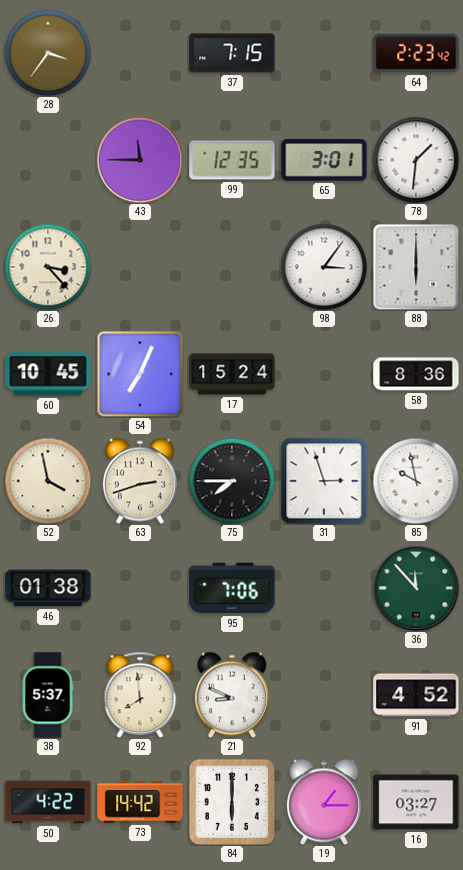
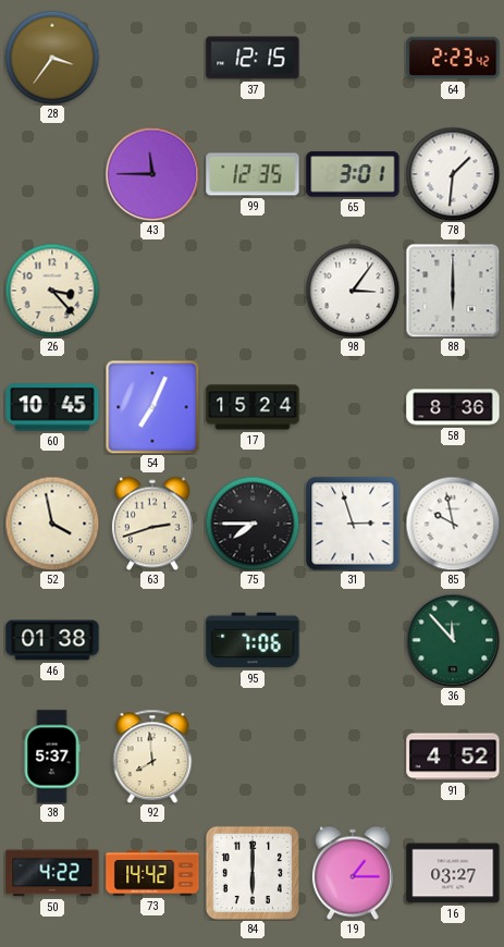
37: 7:15 -> 12:15
21: 8:49 -> none
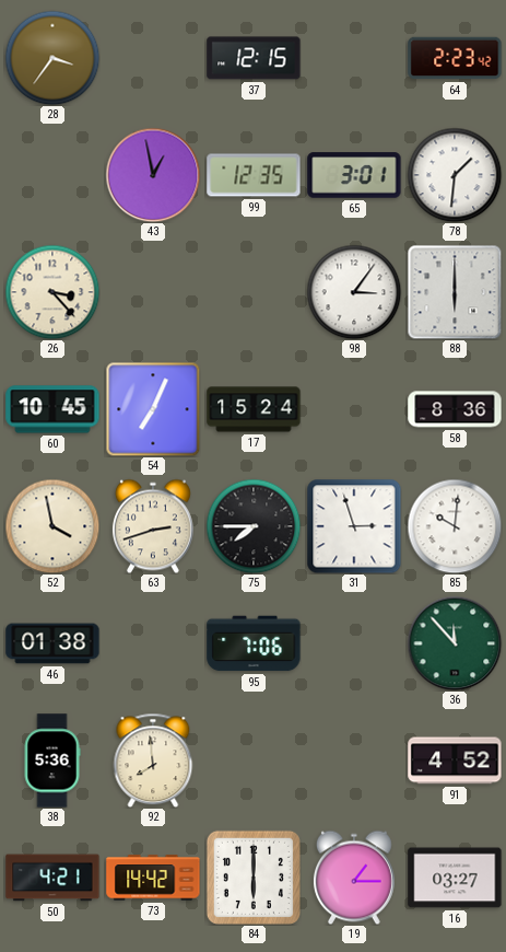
43: 11:45 -> 12:58
85: 9:58 -> 10:01
38: 5:37 -> 5:36
50: 4:22 -> 4:21
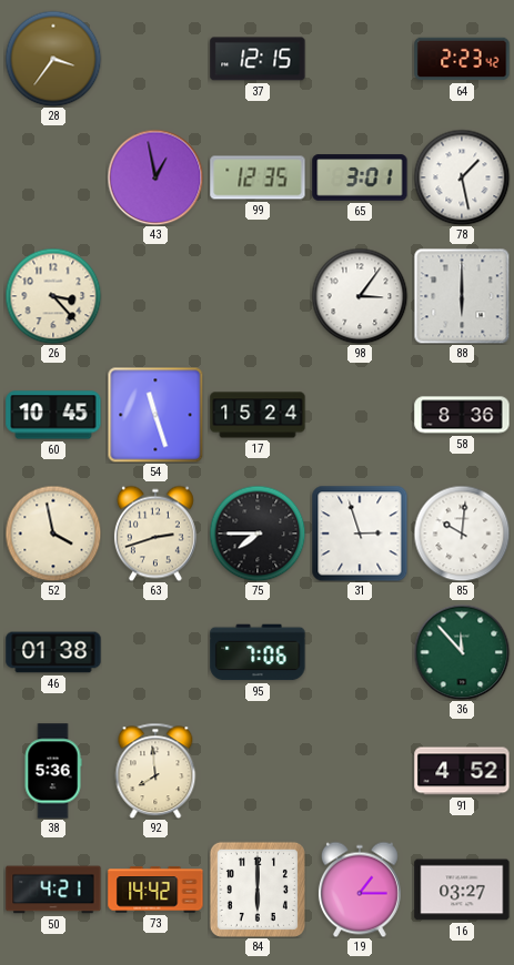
78: 1:31 -> 1:28
54: 7:04 -> 11:27
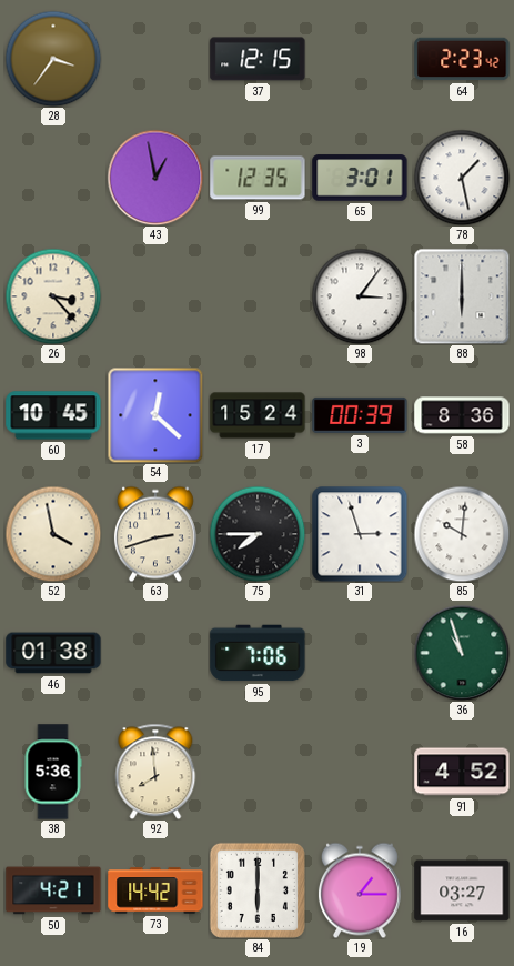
54: 11:27 -> 12:22
3: none -> 00:39
36: 11:53 -> 10:57
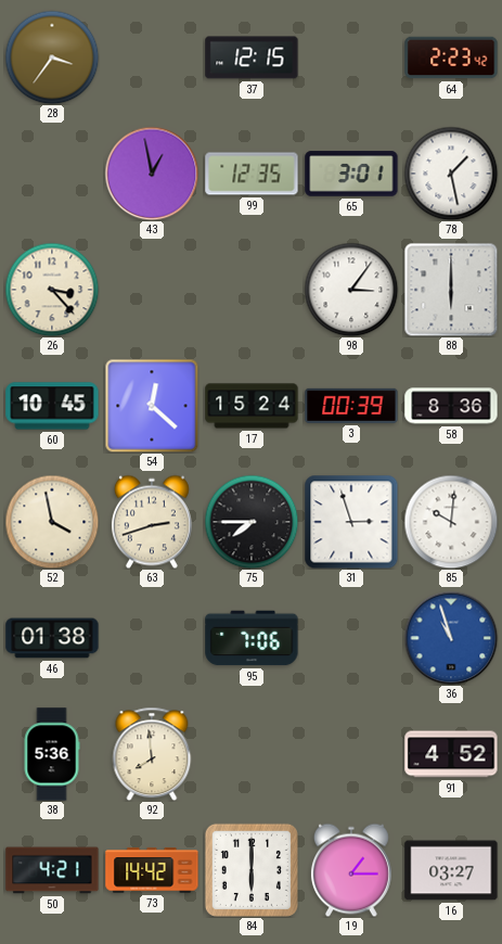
36 dial: green -> blue
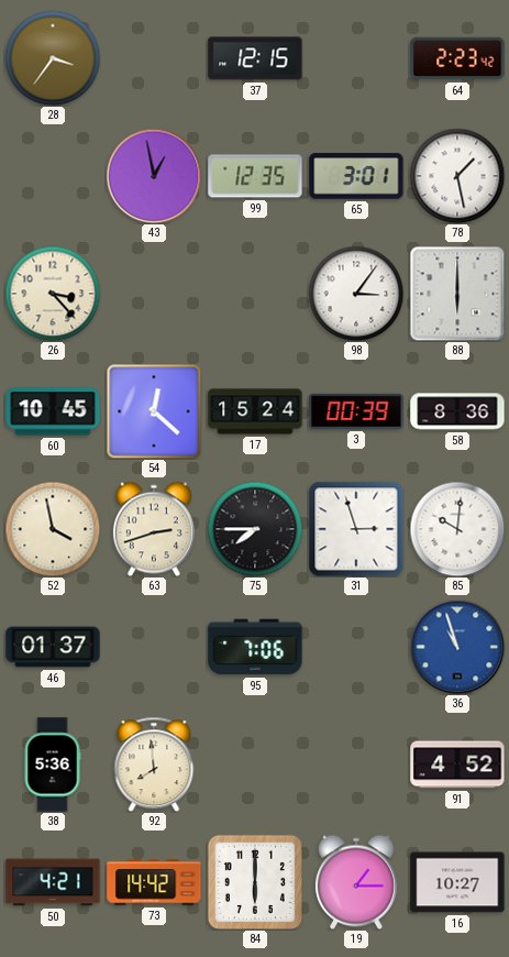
46: 01:38 -> 01:37
16: 03:27 -> 10:27
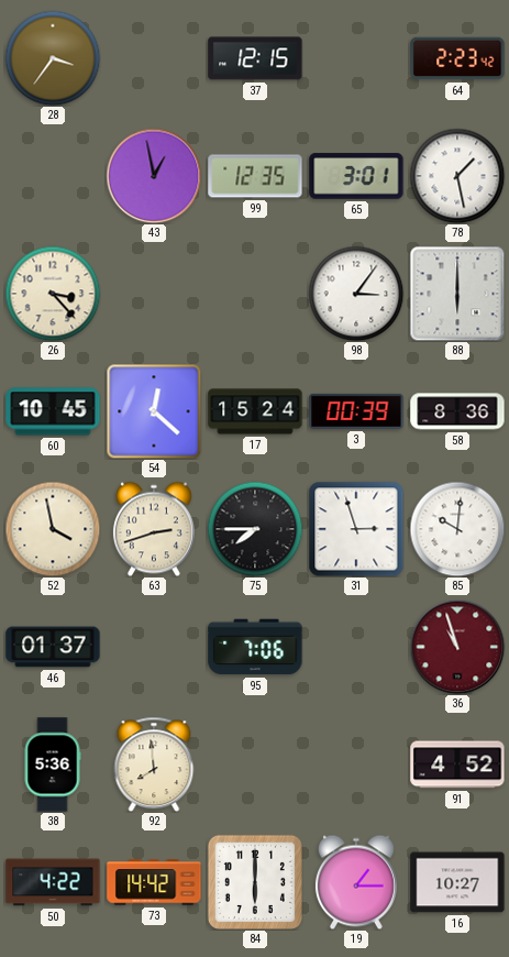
36 dial: blue -> burgundy
50: 4:21 -> 4:22
